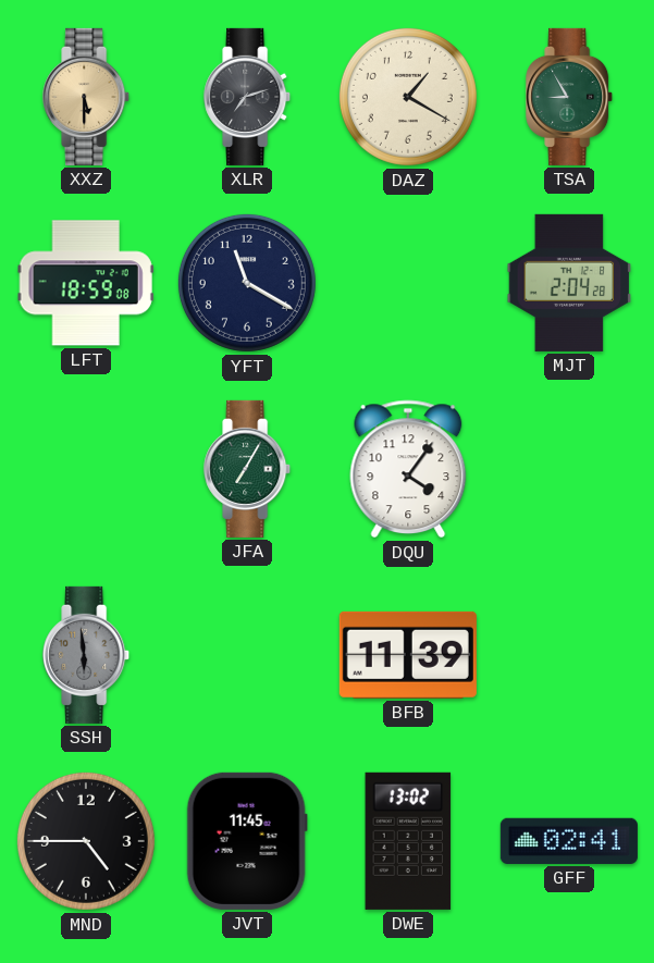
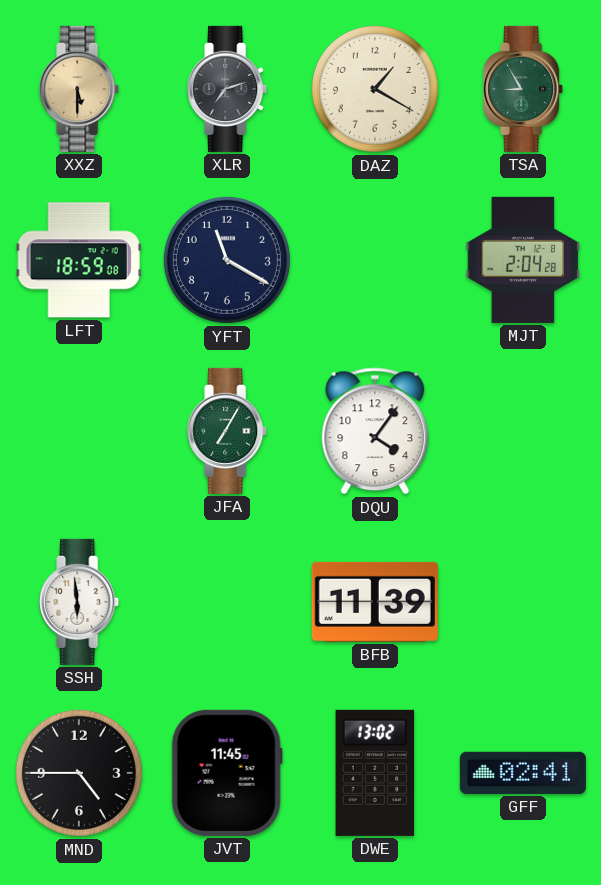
SSH dial: grey -> white
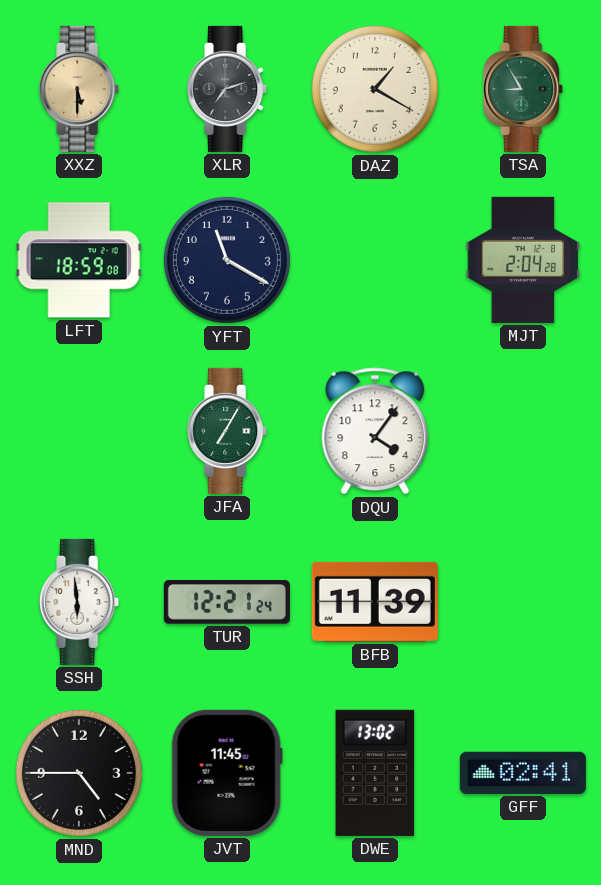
TUR: none -> 12:21
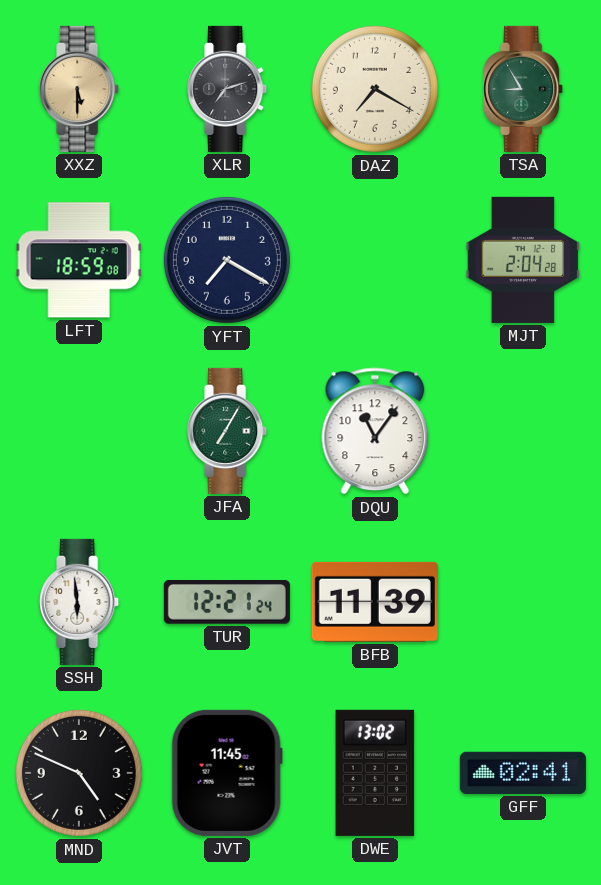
DAZ: 1:20 -> 7:20
YFT: 11:20 -> 7:20
DQU: 4:06 -> 11:06
MND: 4:45 -> 4:49
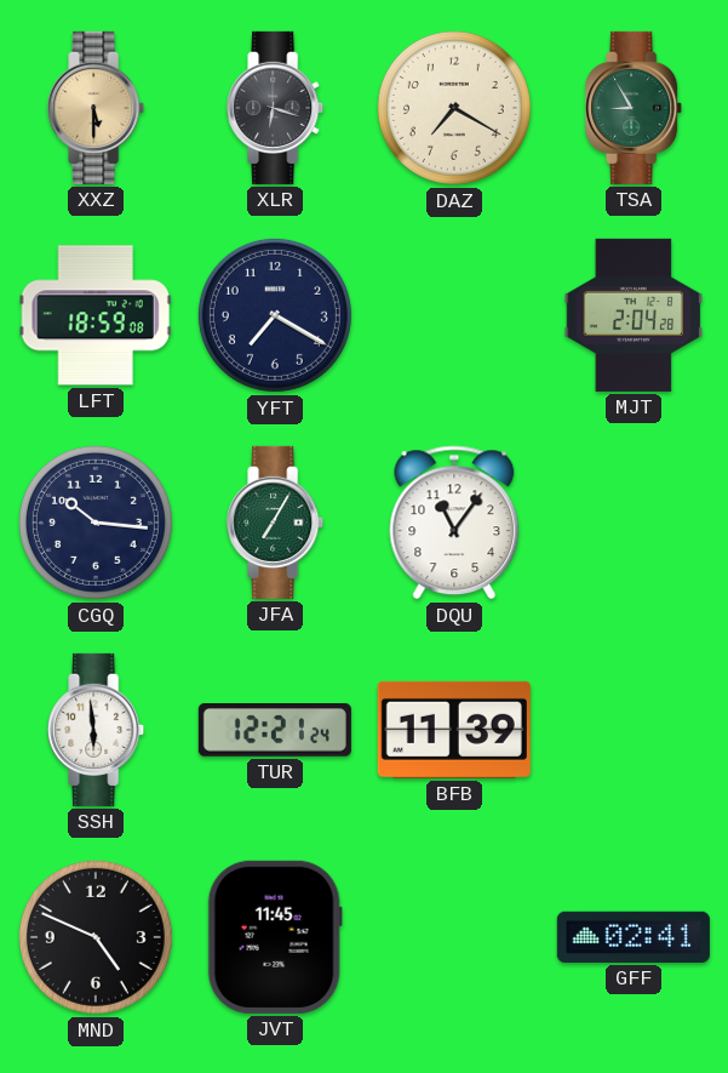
XLR: 7:12 -> 6:18
CGQ: none -> 10:16
DWE: 13:02 -> none
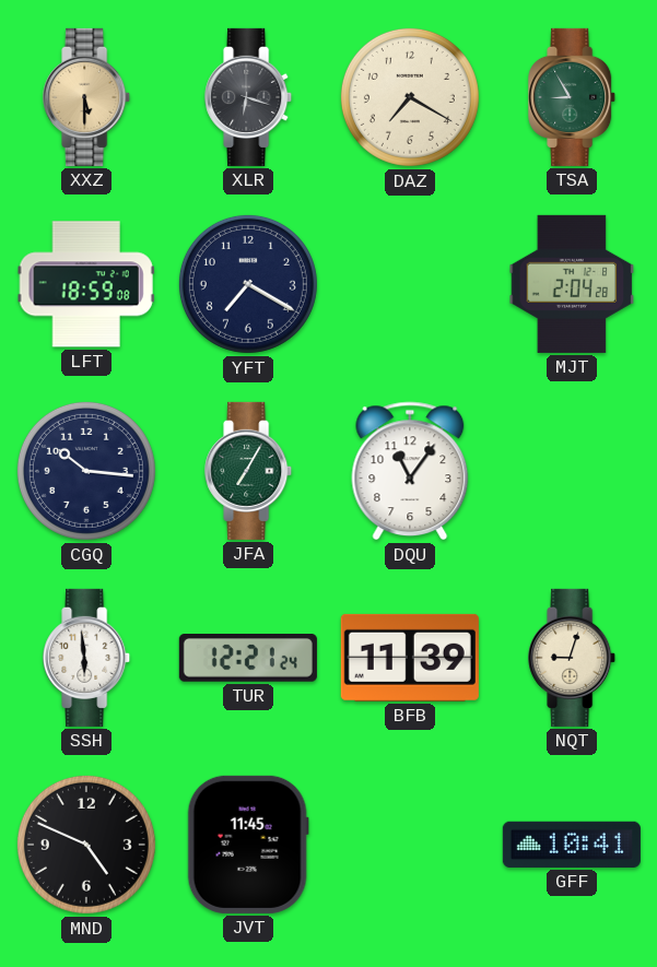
NQT: none -> 9:03
GFF: 02:41 -> 10:41
